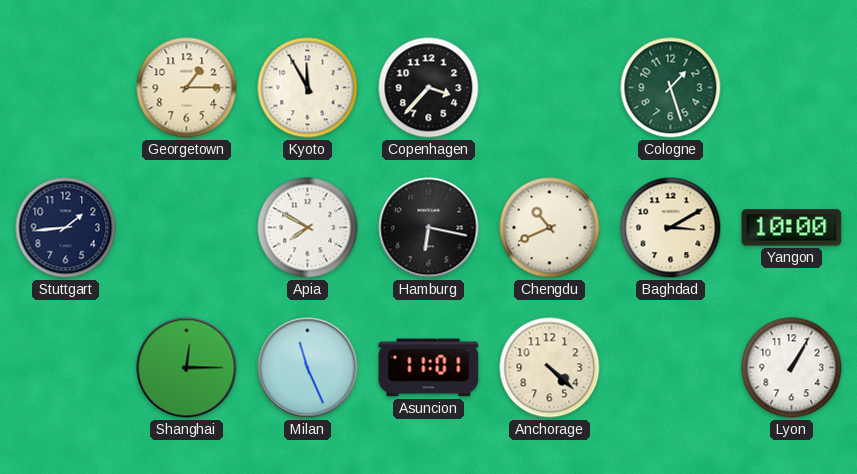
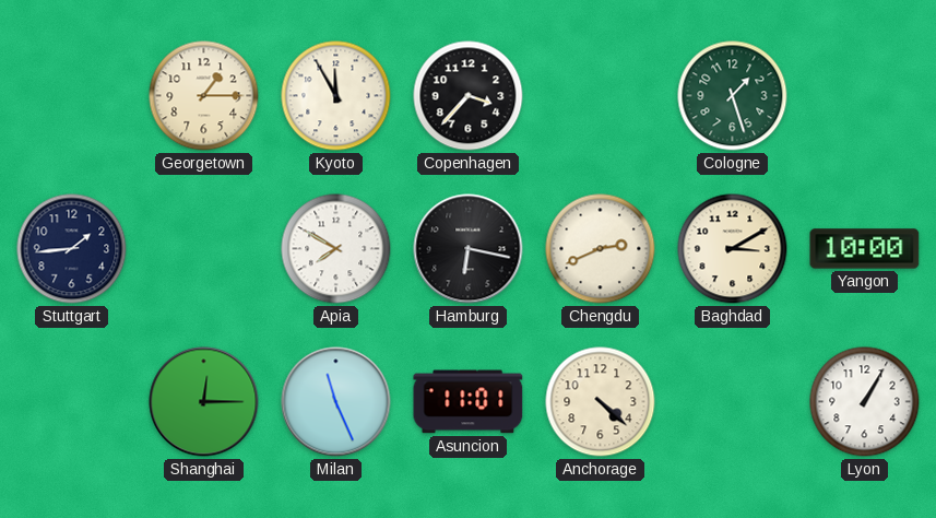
Chengdu: 10:41 -> 2:41
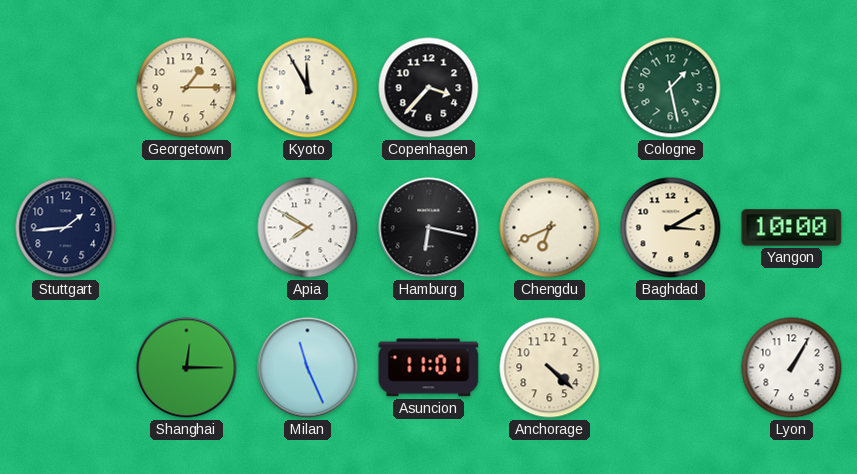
Cologne: 1:27 -> 1:28
Chengdu: 2:41 -> 6:41
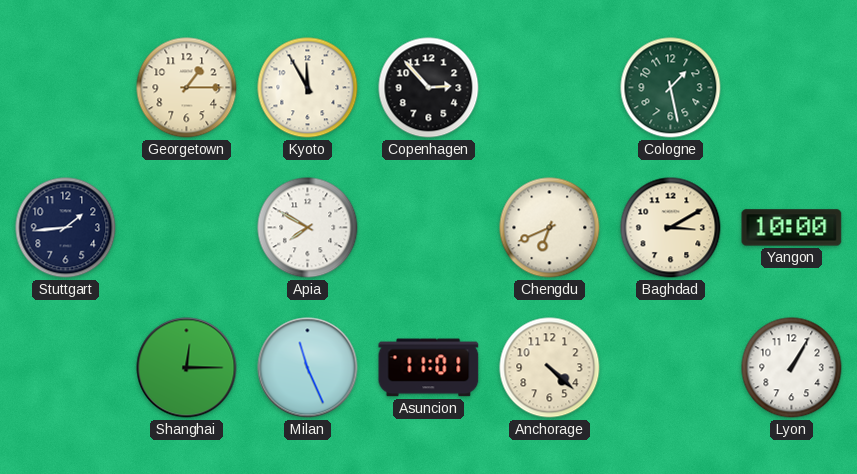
Copenhagen: 3:37 -> 2:53
Hamburg: 6:17 -> none
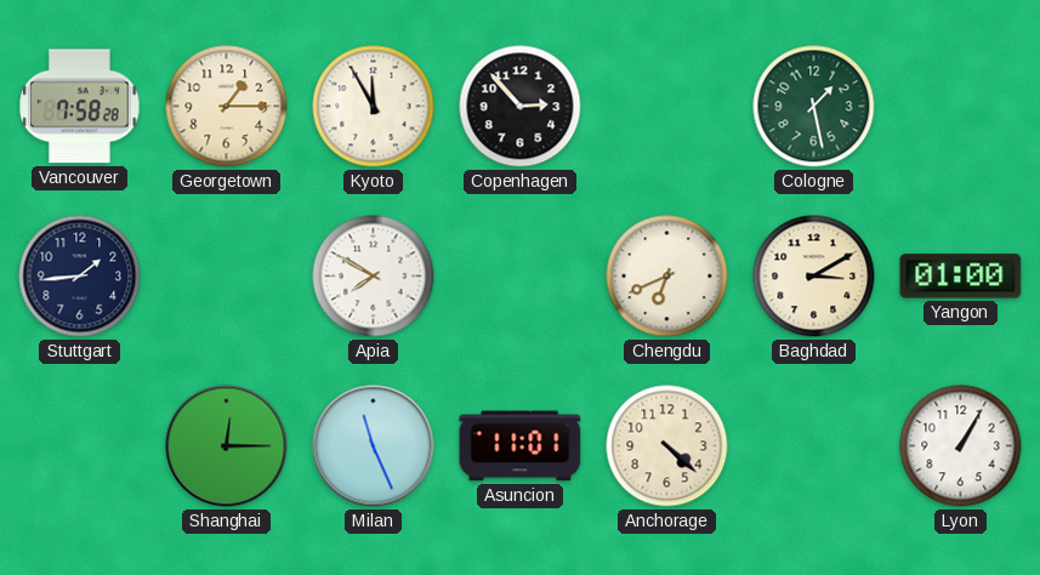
Vancouver: none -> 7:58
Yangon: 10:00 -> 01:00
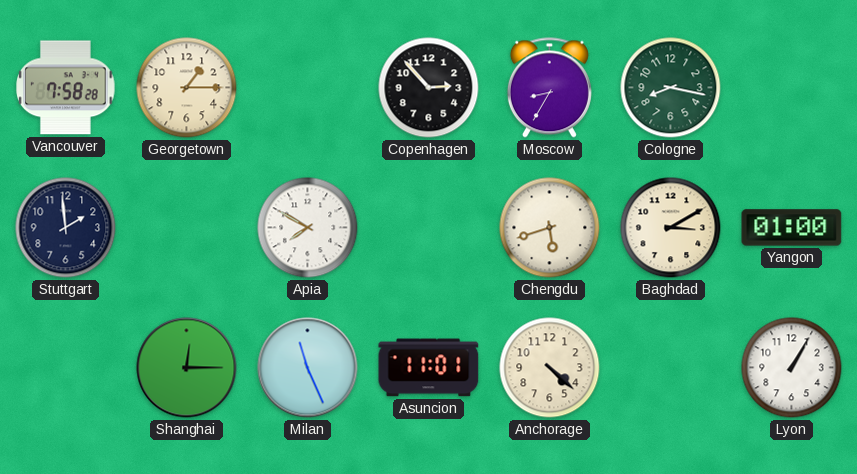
Kyoto: 11:55 -> none
Moscow: none -> 8:35
Cologne: 1:28 -> 8:17
Stuttgart: 1:44 -> 1:59
Chengdu: 6:41 -> 5:42
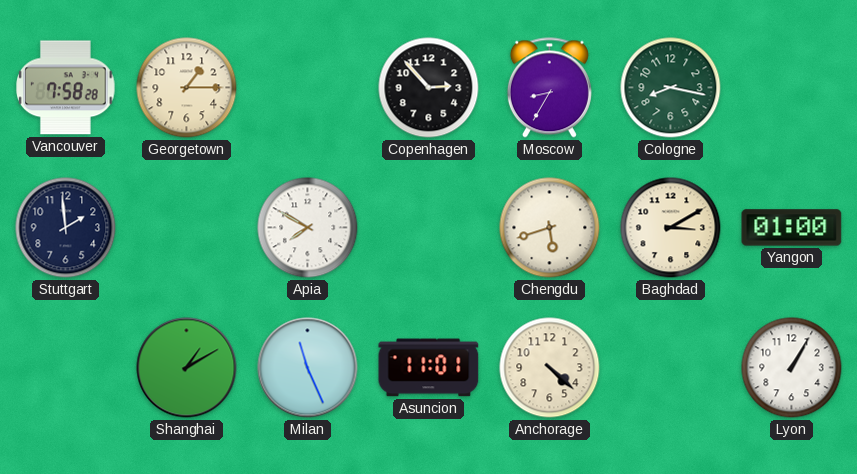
Shanghai: 12:15 -> 1:10
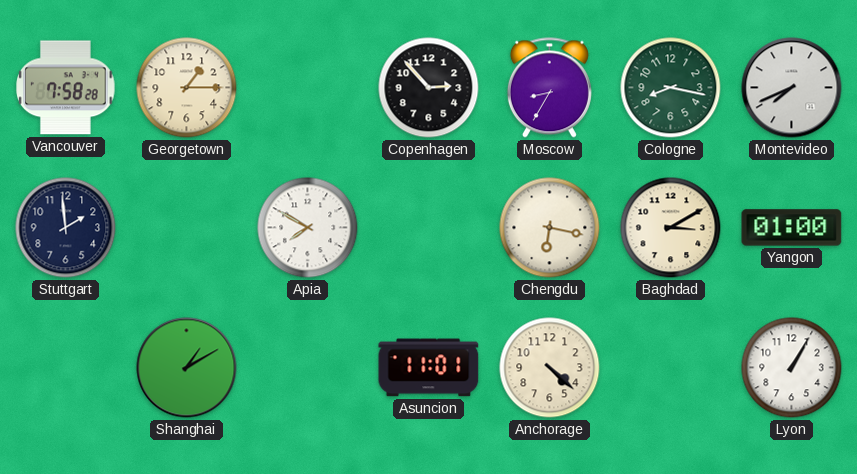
Montevideo: none -> 7:41
Chengdu: 5:42 -> 6:17
Milan: 11:26 -> none
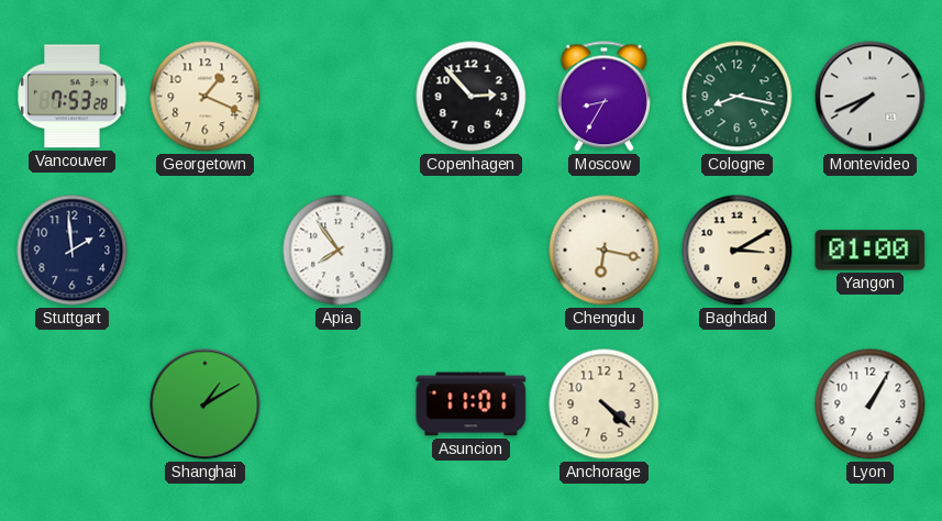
Vancouver: 7:58 -> 7:53
Georgetown: 1:15 -> 1:19
Apia: 7:50 -> 7:54
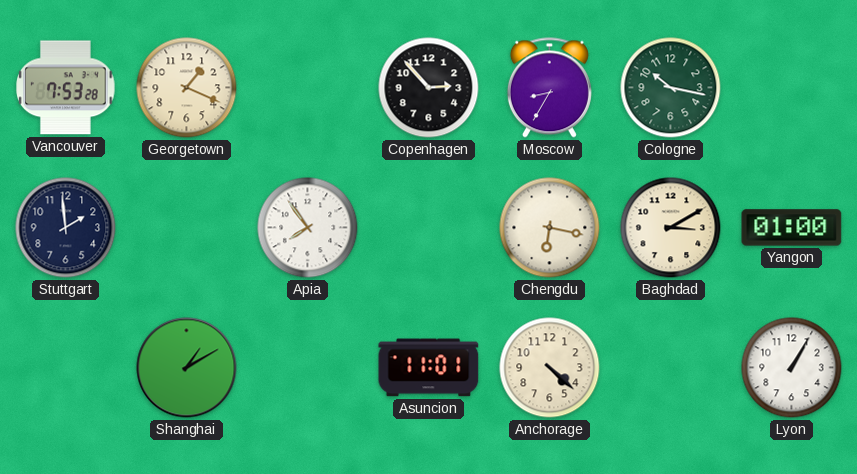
Cologne: 8:17 -> 10:17
Montevideo: 7:41 -> none
